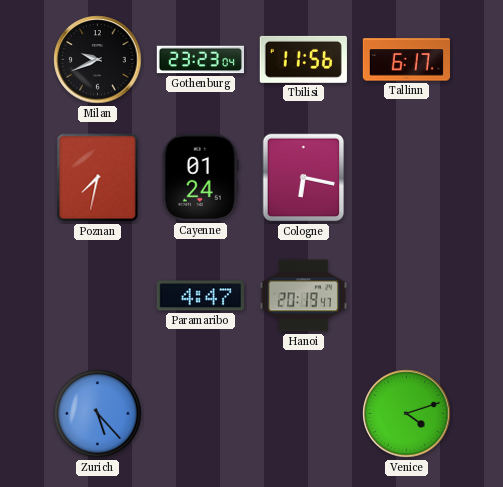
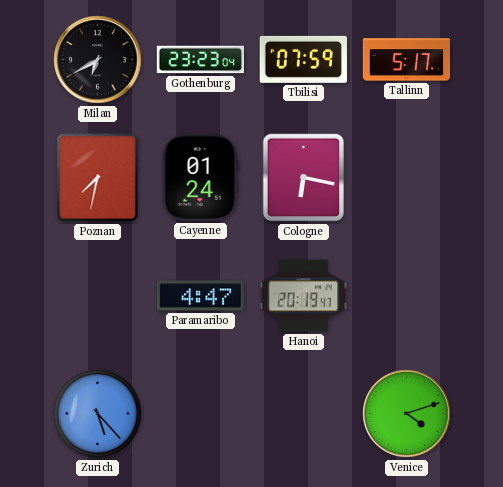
Milan: 9:41 -> 6:40
Tbilisi: 11:56 -> 07:59
Tallinn: 6:17 -> 5:17
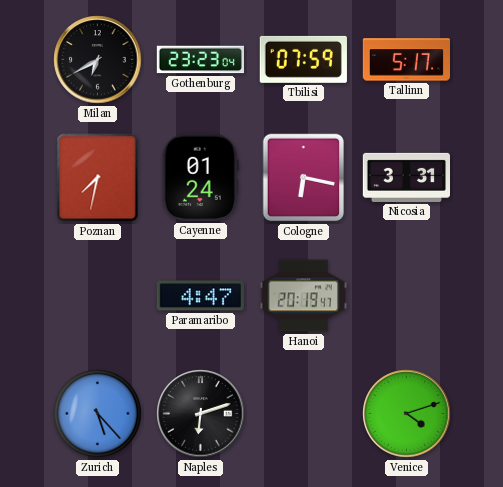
Nicosia: none -> 3:31
Naples: none -> 6:12
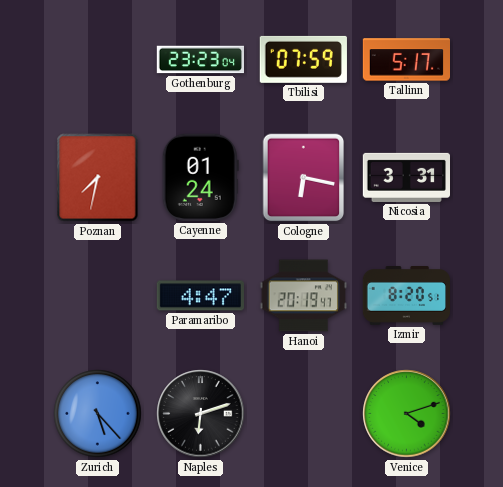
Milan: 6:40 -> none
Izmir: none -> 8:20
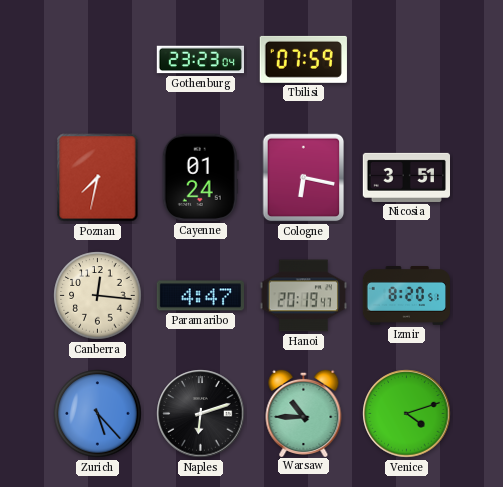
Tallinn: 5:17 -> none
Nicosia: 3:31 -> 3:51
Canberra: none -> 12:16
Warsaw: none -> 10:45
